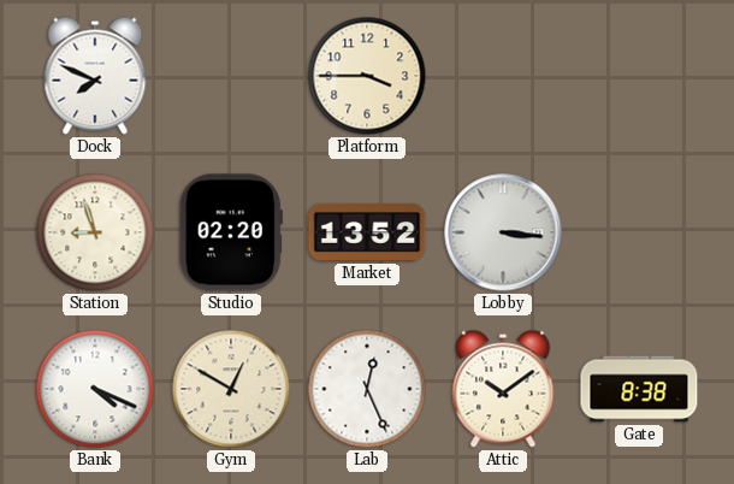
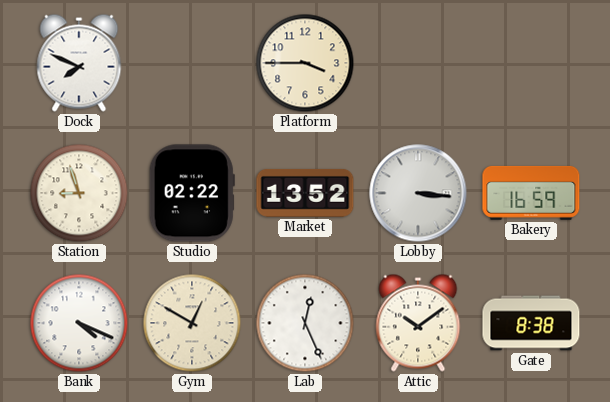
Studio: 02:20 -> 02:22
Bakery: none -> 16:59
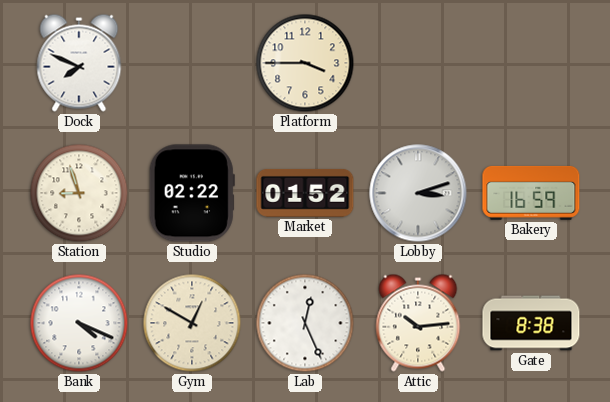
Market: 13:52 -> 01:52
Lobby: 3:16 -> 3:12
Attic: 10:09 -> 10:14
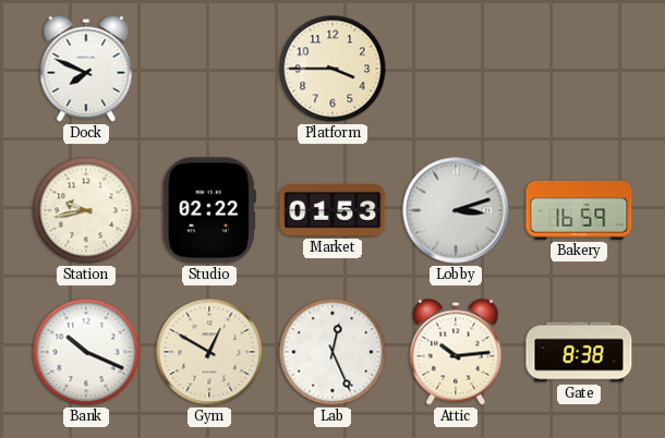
Station: 8:57 -> 9:43
Market: 01:52 -> 01:53
Bank: 4:19 -> 10:19
